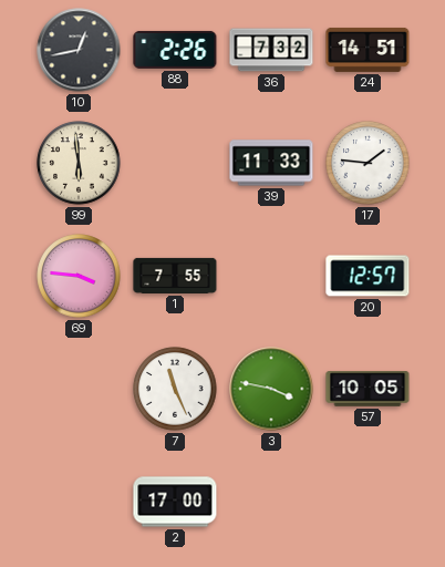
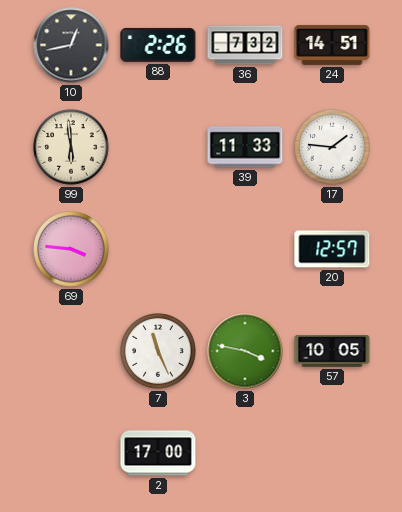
1: 7:55 -> none
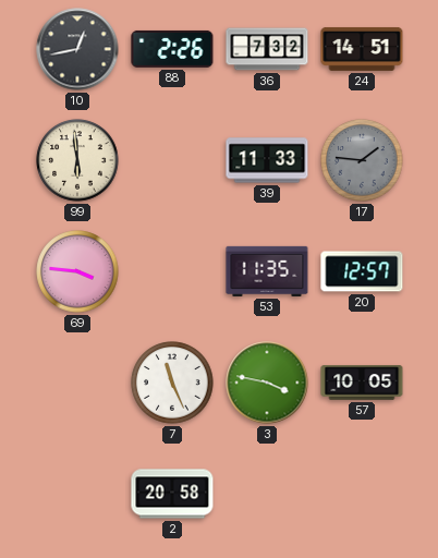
17 dial: white -> grey
53: none -> 11:35
2: 17:00 -> 20:58
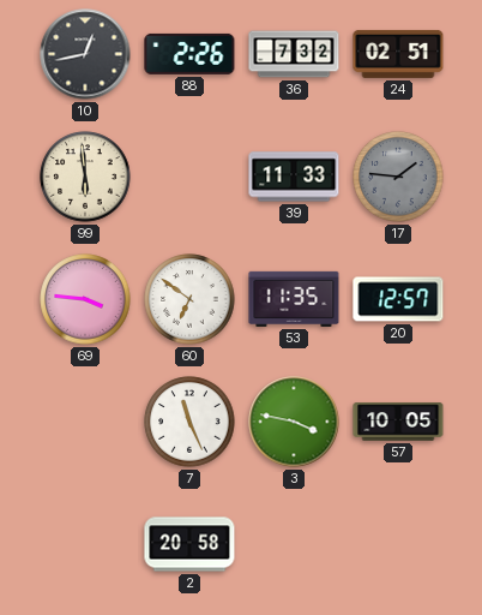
24: 14:51 -> 02:51
60: none -> 6:51
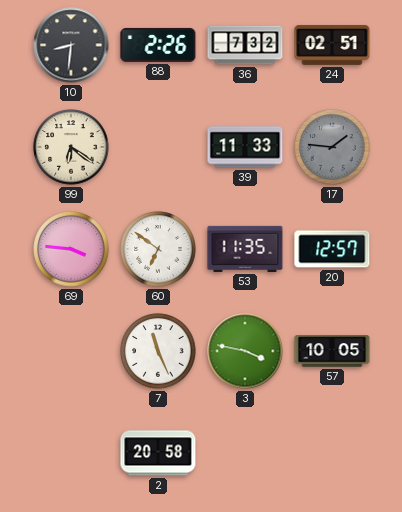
10: 12:43 -> 8:31
99: 5:59 -> 6:21
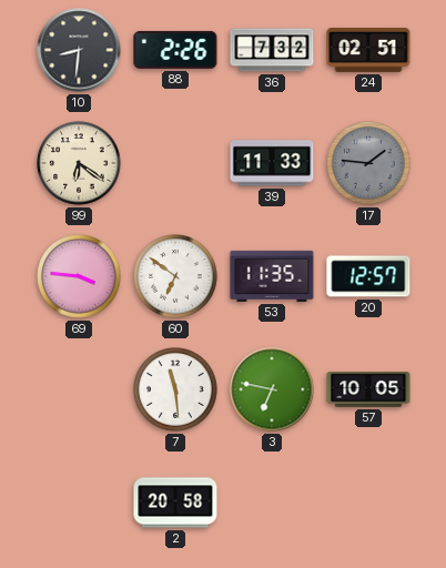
7: 11:26 -> 11:29
3: 3:47 -> 6:47
